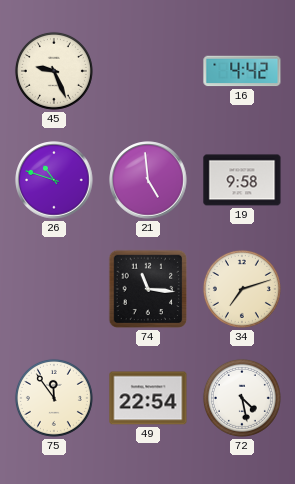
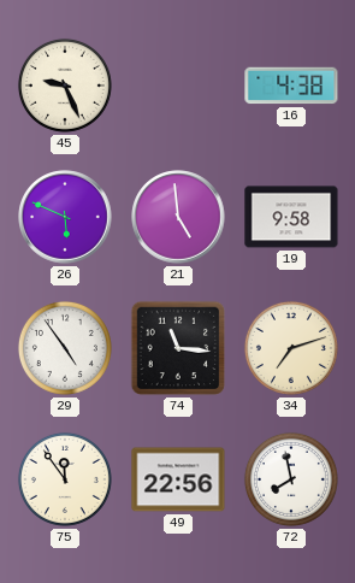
16: 4:42 -> 4:38
26: 10:48 -> 5:49
29: none -> 4:54
49: 22:54 -> 22:56
72: 4:28 -> 7:58
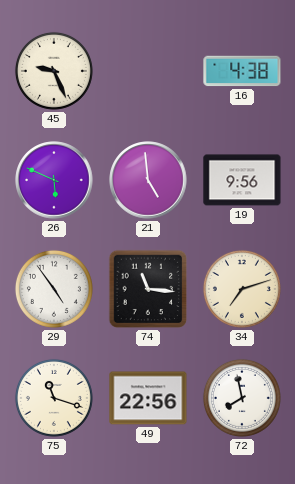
19: 9:58 -> 9:56
75: 11:54 -> 11:18
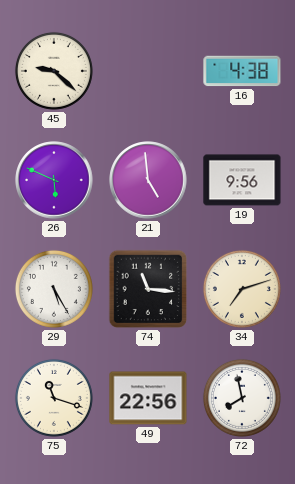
45: 9:26 -> 9:22
29: 4:54 -> 5:25
